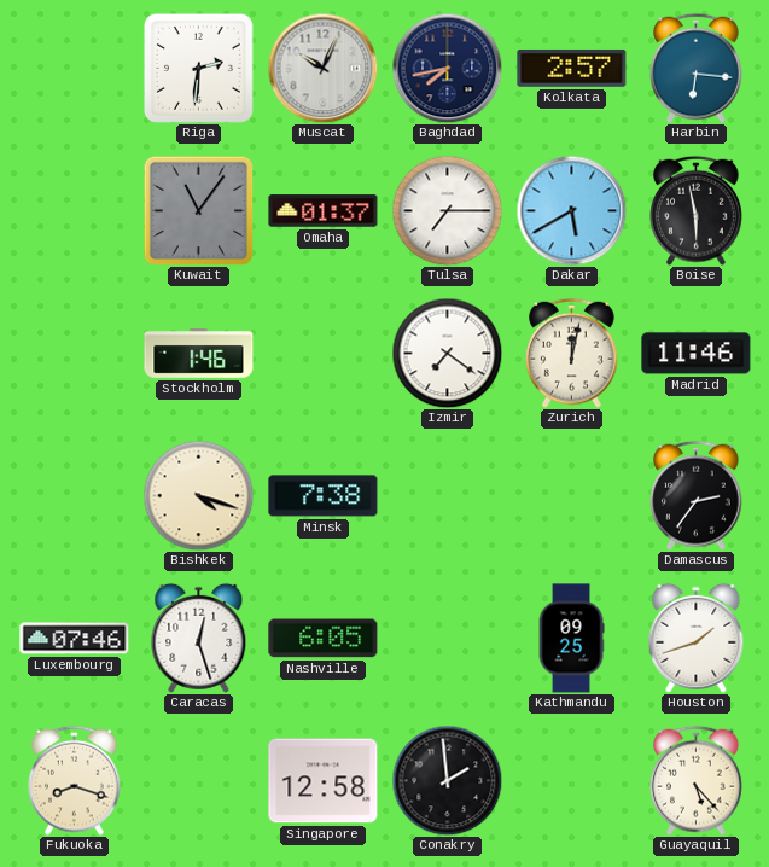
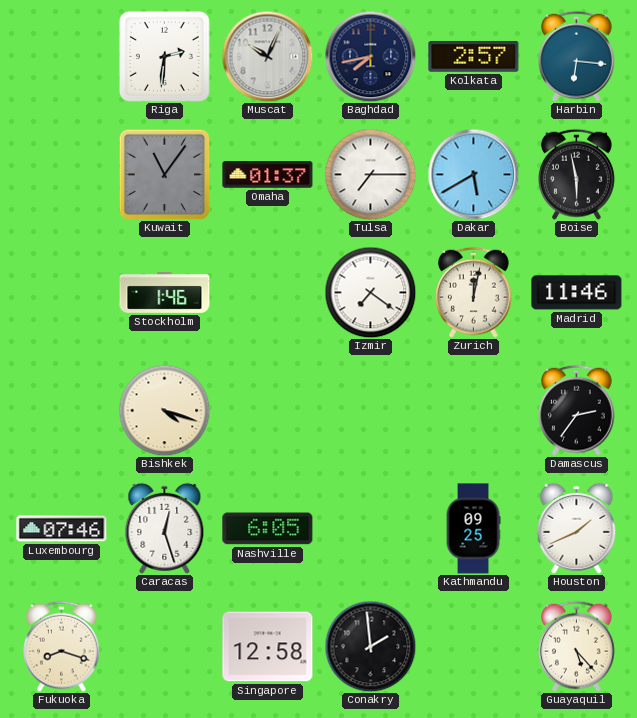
Minsk: 7:38 -> none
Houston: 1:42 -> 1:41
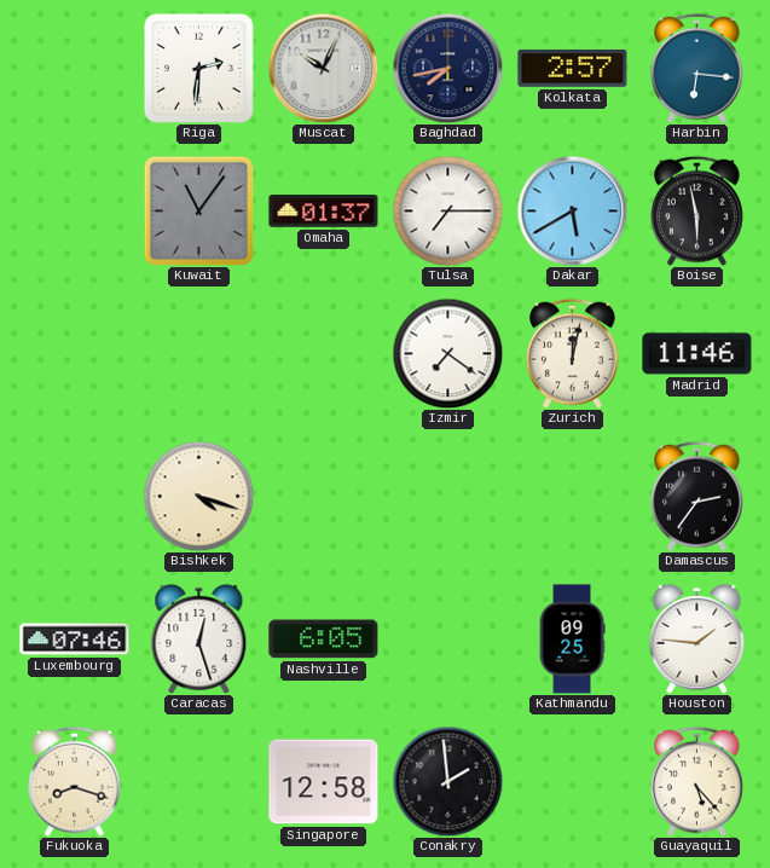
Stockholm: 1:46 -> none
Houston: 1:41 -> 1:46
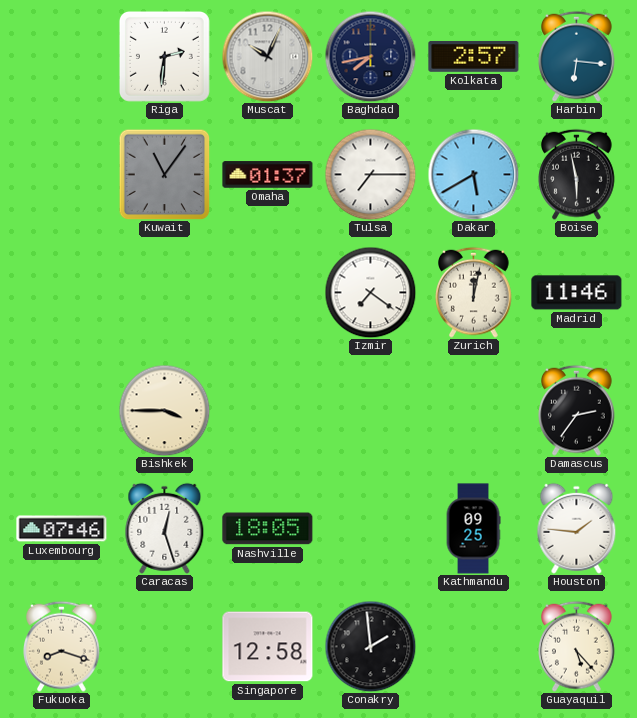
Bishkek: 4:18 -> 3:45
Nashville: 6:05 -> 18:05
